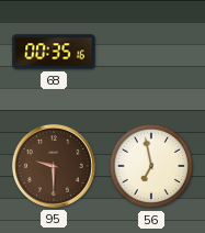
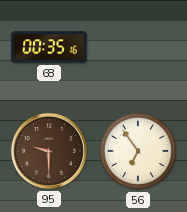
56: 6:58 -> 6:54
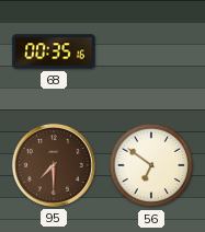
95: 9:30 -> 7:30
56: 6:54 -> 6:51
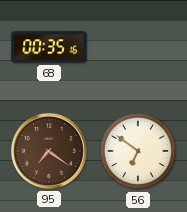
95: 7:30 -> 7:21
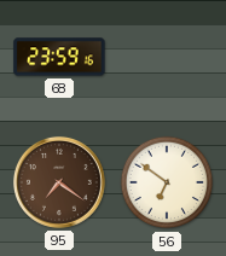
68: 00:35 -> 23:59
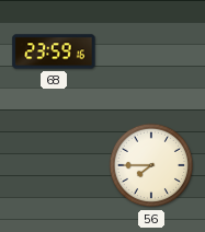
95: 7:21 -> none
56: 6:51 -> 7:45
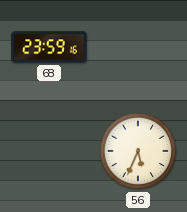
56: 7:45 -> 5:34
